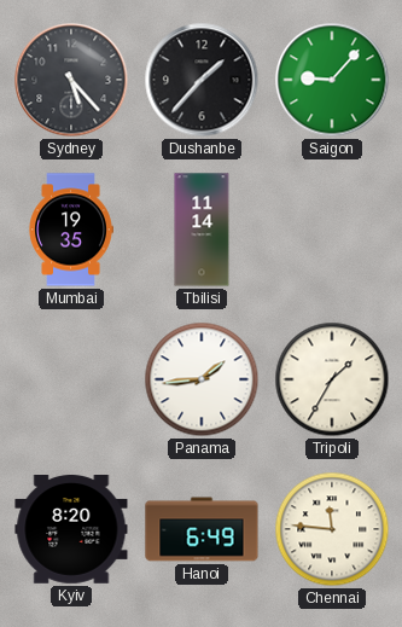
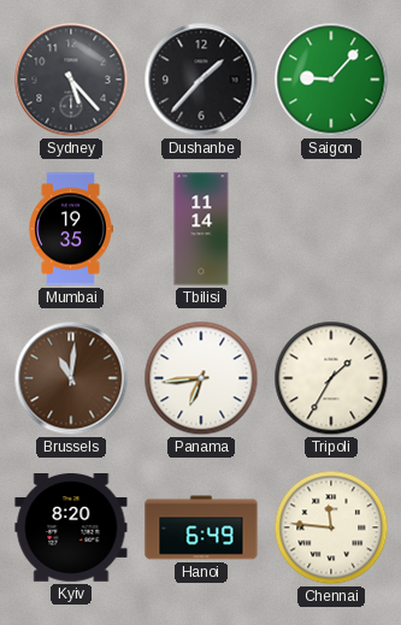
Brussels: none -> 11:01
Panama: 1:44 -> 6:44
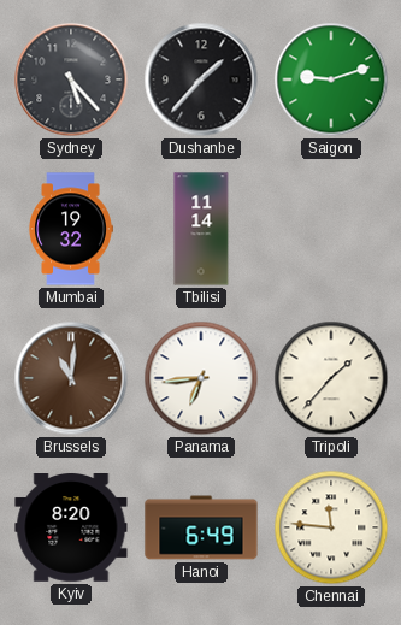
Saigon: 9:07 -> 9:12
Mumbai: 19:35 -> 19:32
Tripoli: 1:35 -> 1:37
